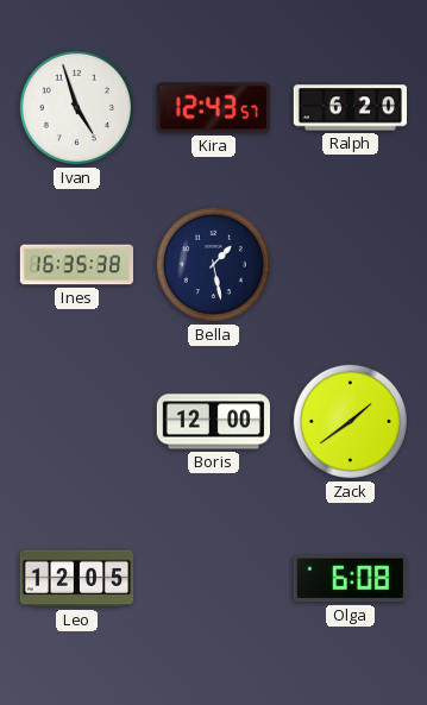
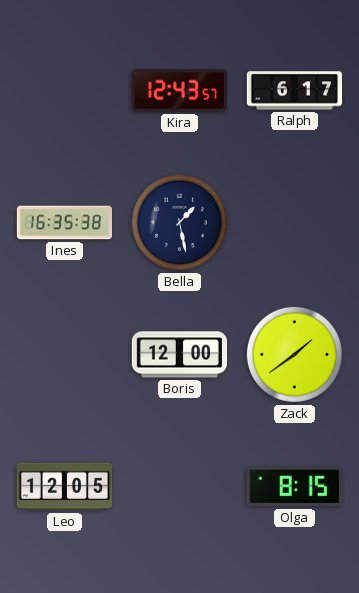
Ivan: 4:57 -> none
Ralph: 6:20 -> 6:17
Olga: 6:08 -> 8:15
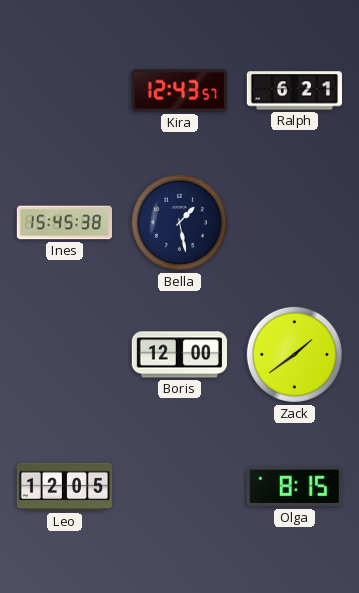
Ralph: 6:17 -> 6:21
Ines: 16:35 -> 15:45
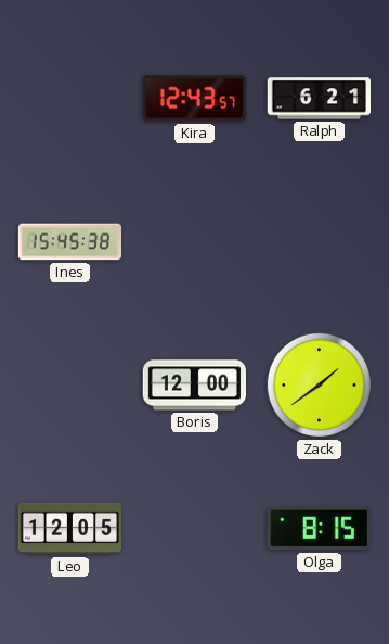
Bella: 1:28 -> none
